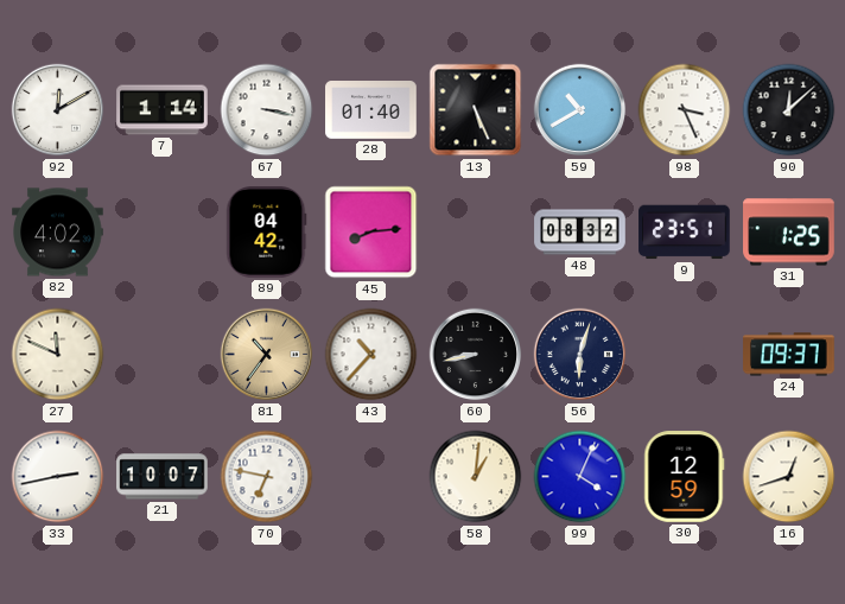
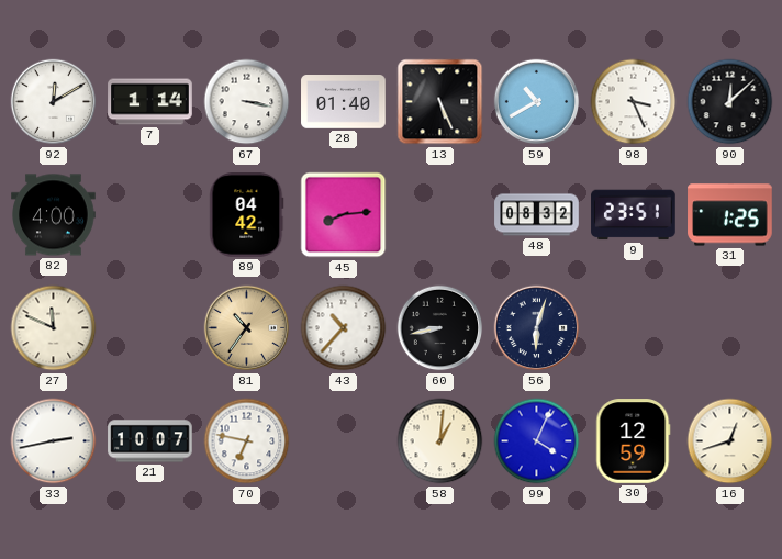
82: 4:02 -> 4:00
24: 09:37 -> none
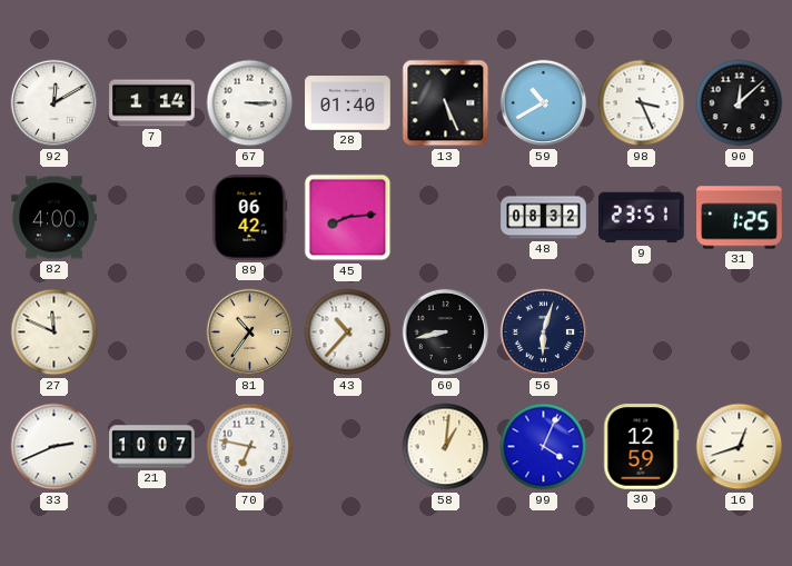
67: 3:17 -> 3:15
89: 04:42 -> 06:42
33: 2:43 -> 2:41
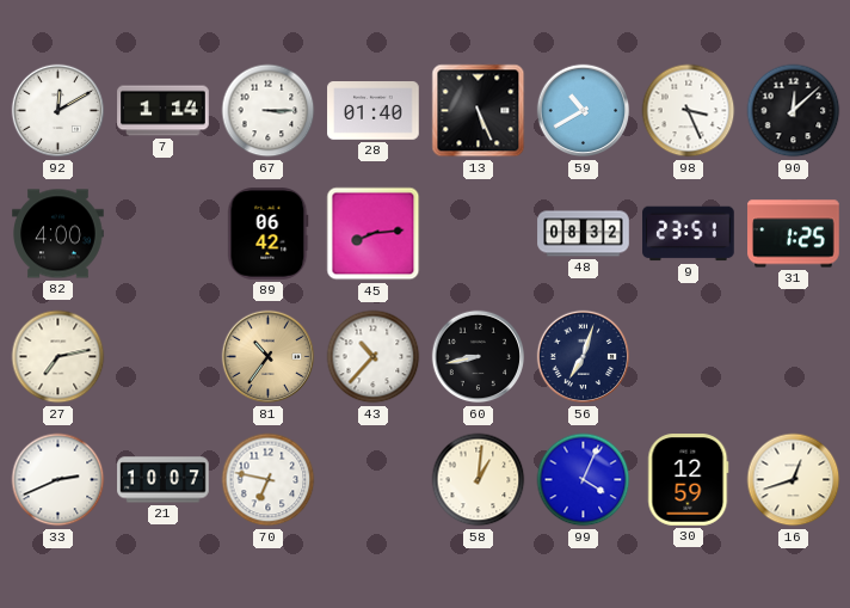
27: 11:49 -> 7:13
56: 6:03 -> 7:03
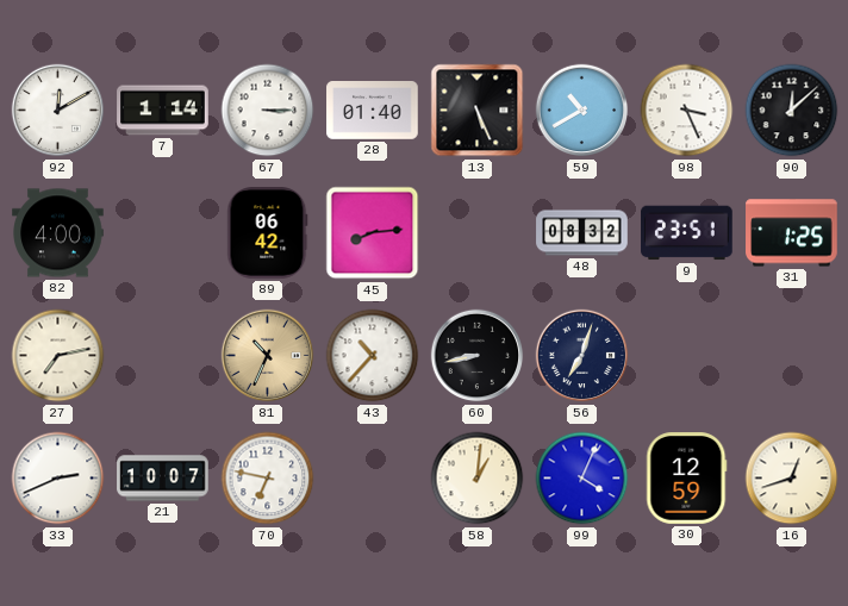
81: 10:36 -> 10:34
